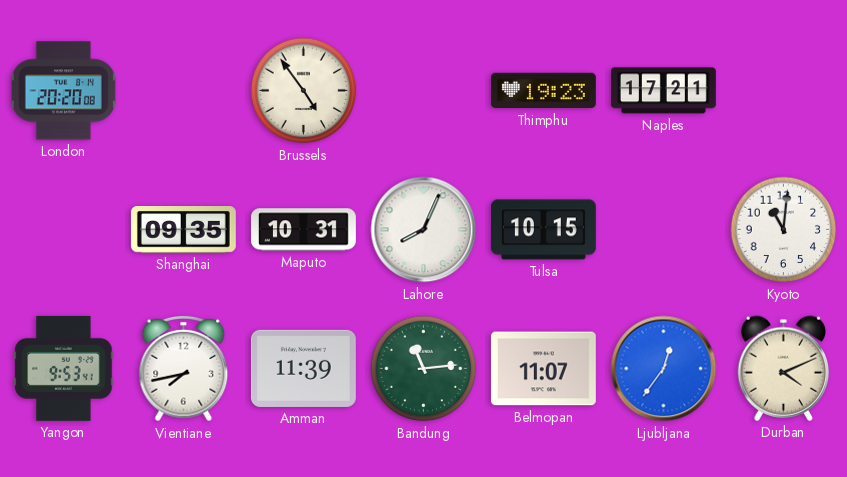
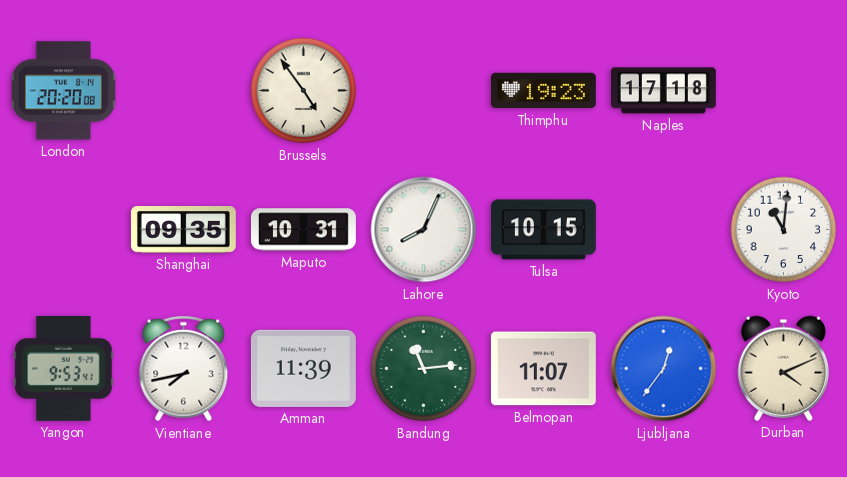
Naples: 17:21 -> 17:18
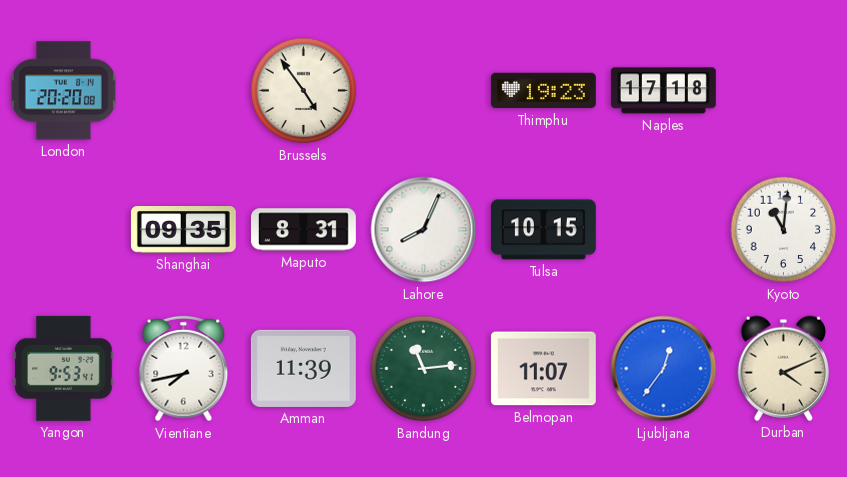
Maputo: 10:31 -> 8:31
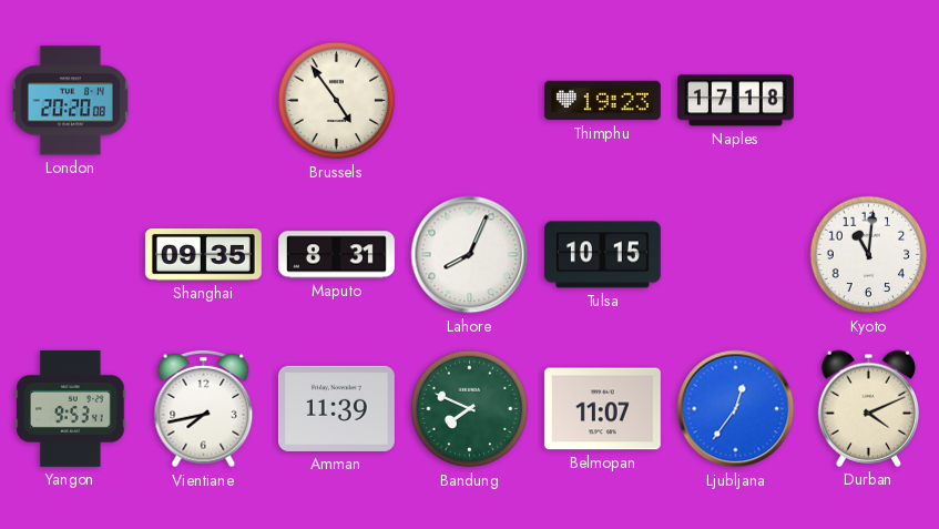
Bandung: 11:14 -> 7:49
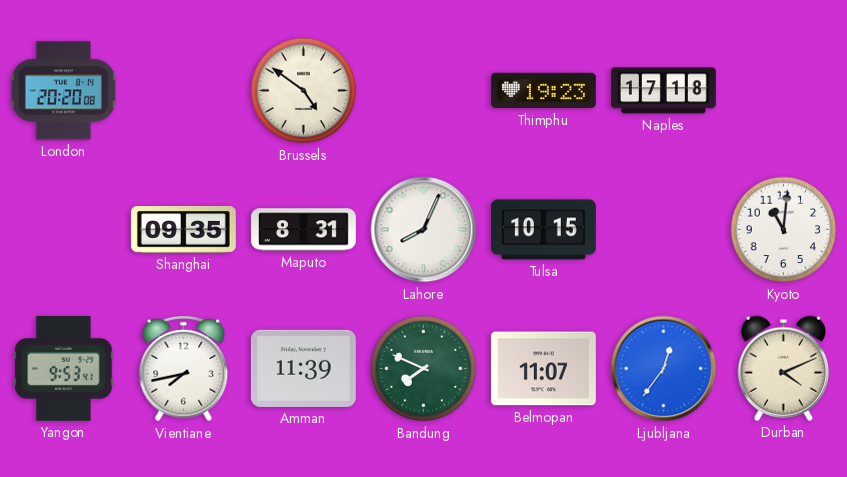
Brussels: 4:54 -> 4:51
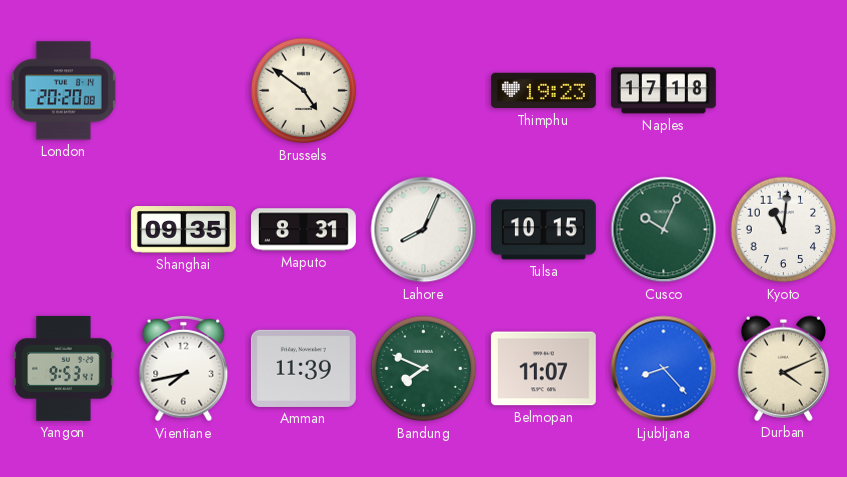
Cusco: none -> 10:04
Ljubljana: 12:36 -> 8:23
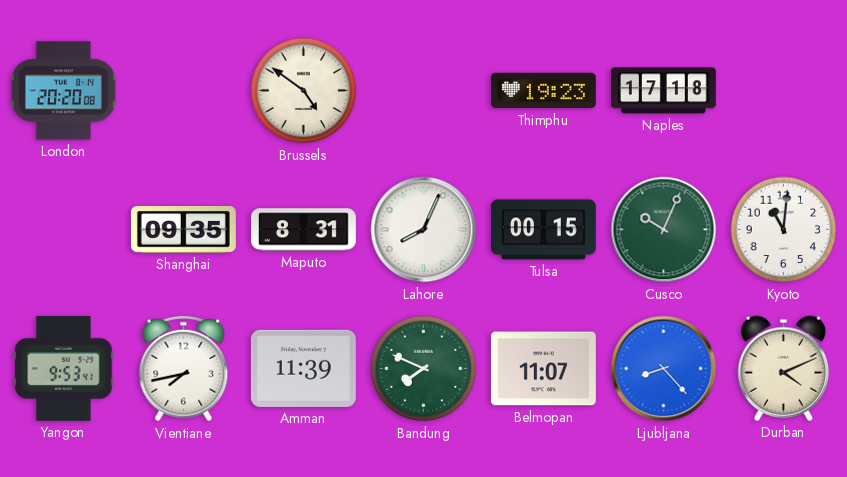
Tulsa: 10:15 -> 00:15
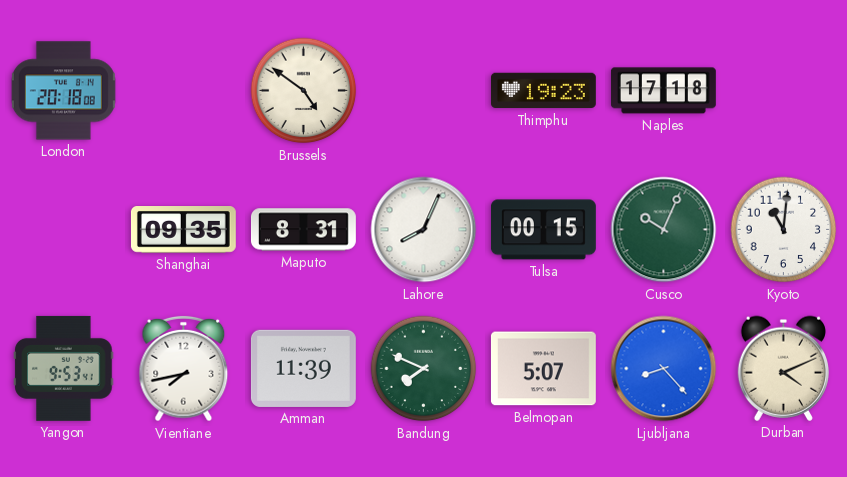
London: 20:20 -> 20:18
Belmopan: 11:07 -> 5:07
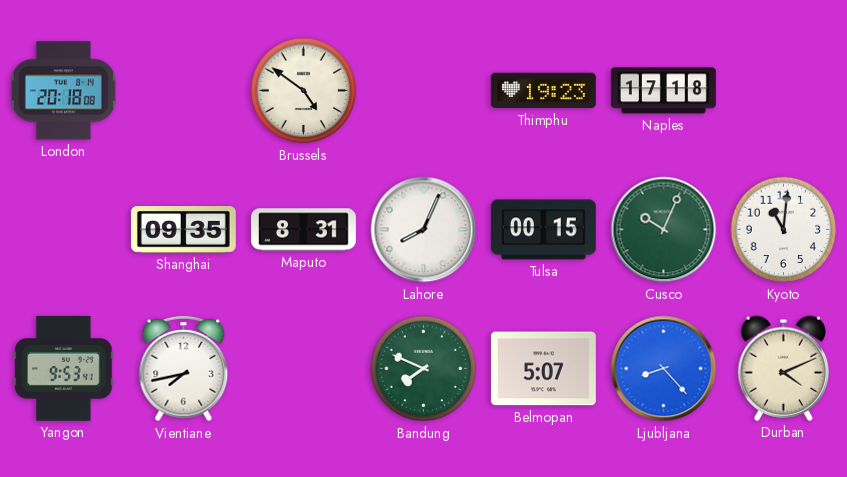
Amman: 11:39 -> none
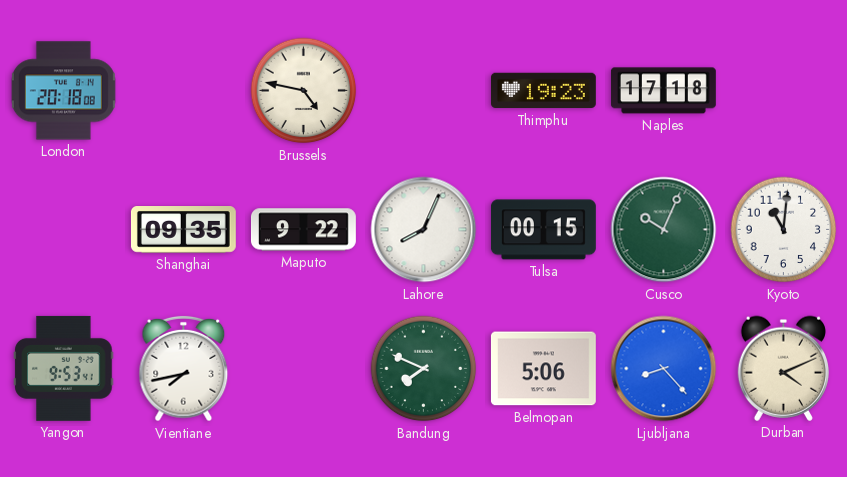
Brussels: 4:51 -> 4:47
Maputo: 8:31 -> 9:22
Belmopan: 5:07 -> 5:06
